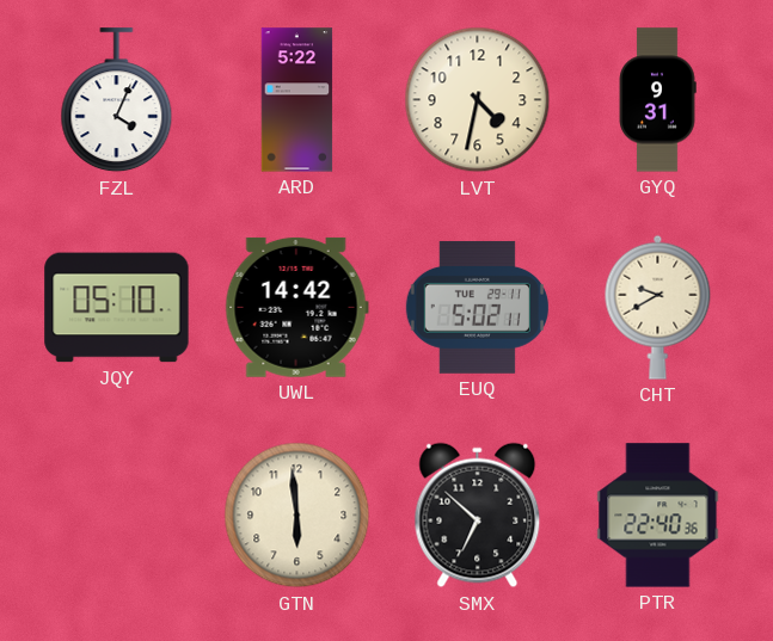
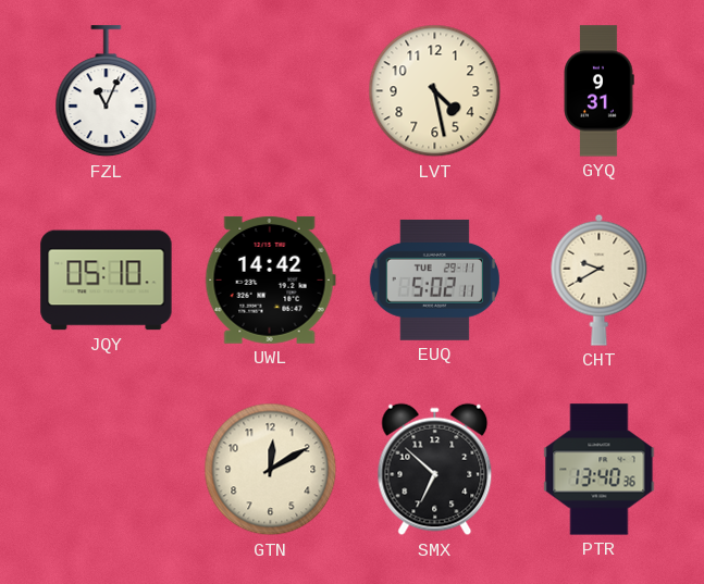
FZL: 4:04 -> 11:04
ARD: 5:22 -> none
LVT: 4:32 -> 4:28
GTN: 5:59 -> 12:10
PTR: 22:40 -> 13:40
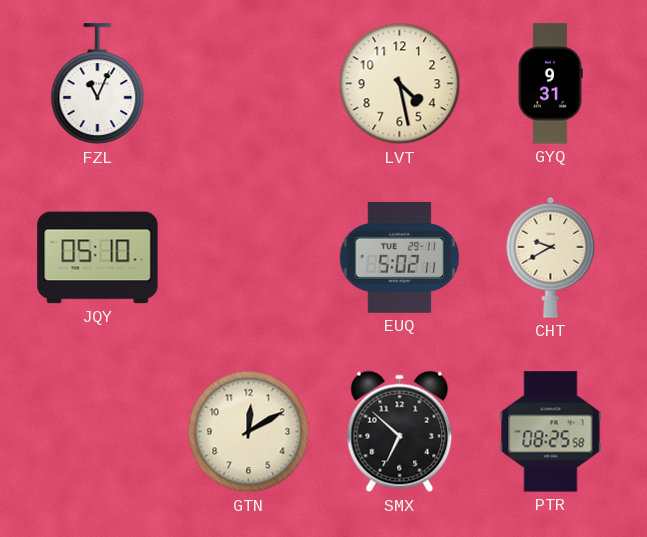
UWL: 14:42 -> none
PTR: 13:40 -> 08:25
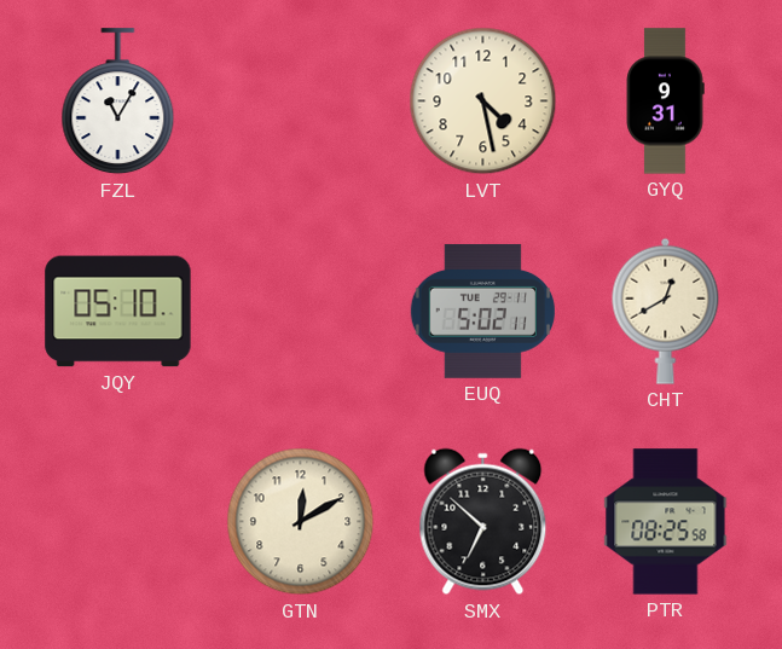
FZL: 11:04 -> 11:05
CHT: 9:40 -> 12:40
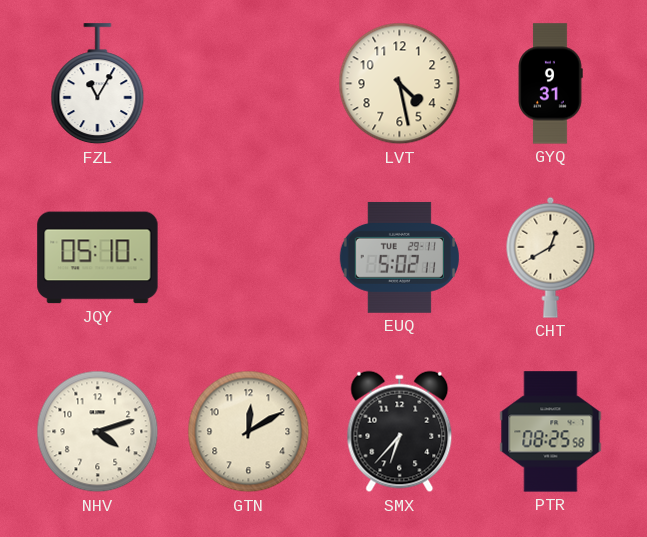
NHV: none -> 4:12
SMX: 6:52 -> 6:37
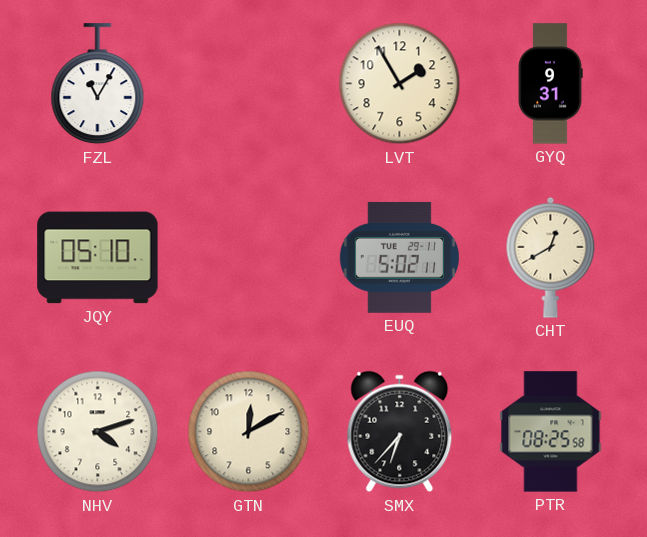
LVT: 4:28 -> 1:55
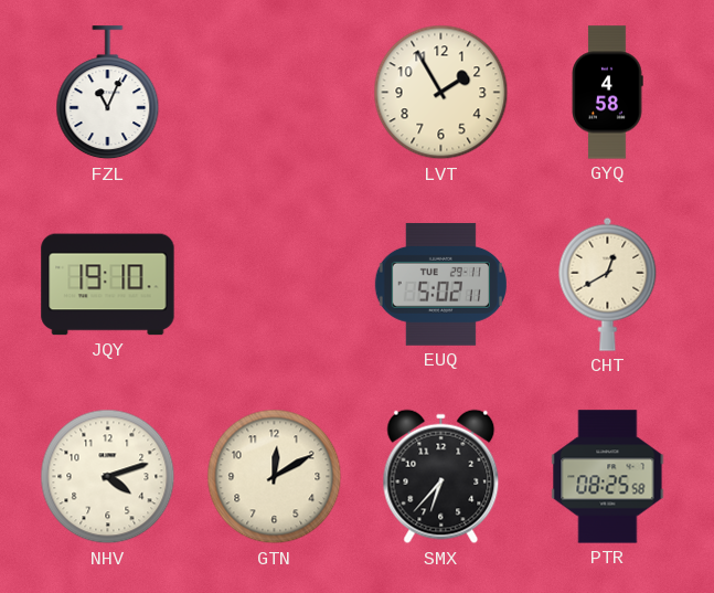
FZL: 11:05 -> 11:04
GYQ: 9:31 -> 4:58
JQY: 05:10 -> 19:10
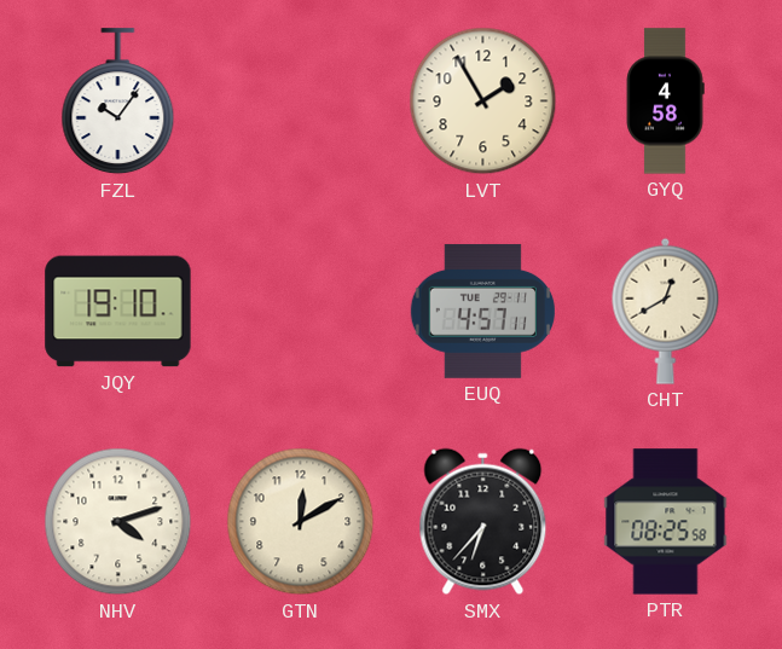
FZL: 11:04 -> 10:06
EUQ: 5:02 -> 4:57
